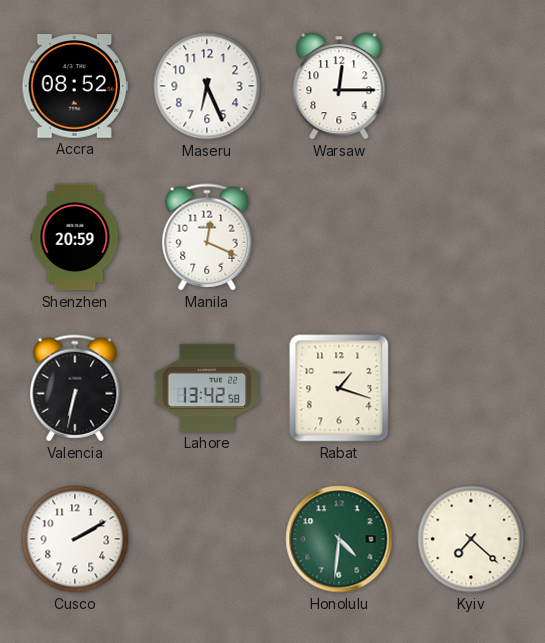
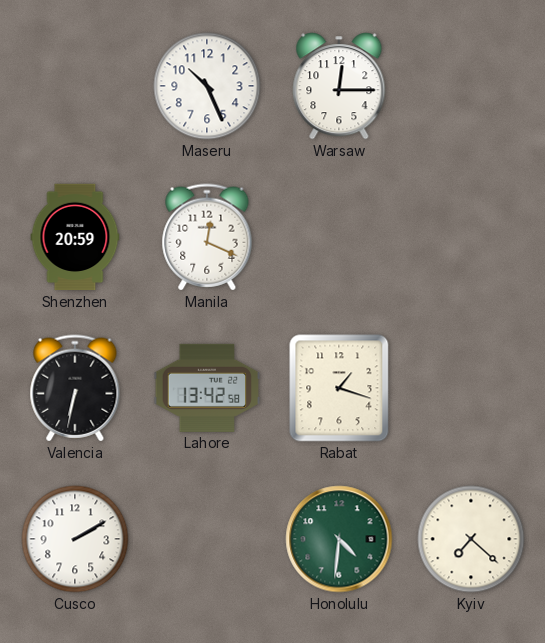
Accra: 08:52 -> none
Maseru: 6:26 -> 10:26
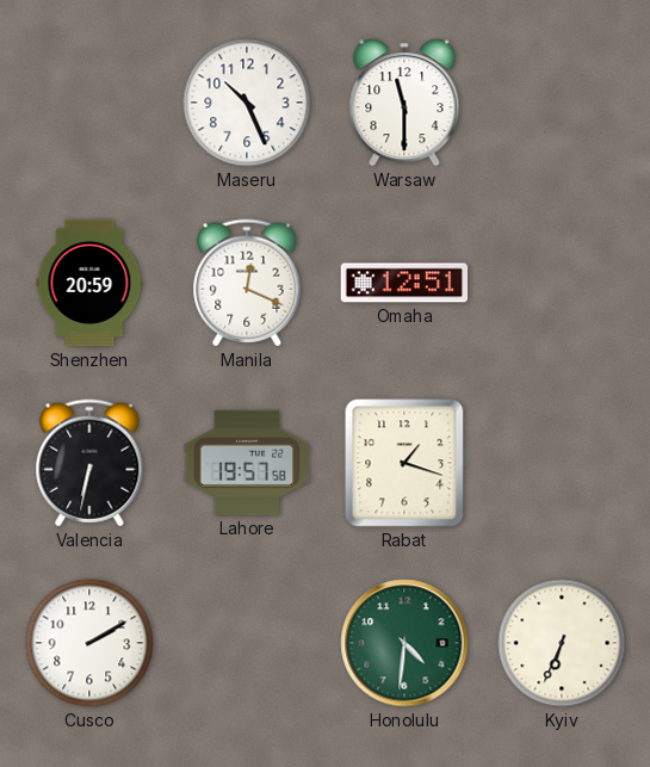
Warsaw: 12:15 -> 11:30
Omaha: none -> 12:51
Lahore: 13:42 -> 19:57
Kyiv: 7:22 -> 6:34
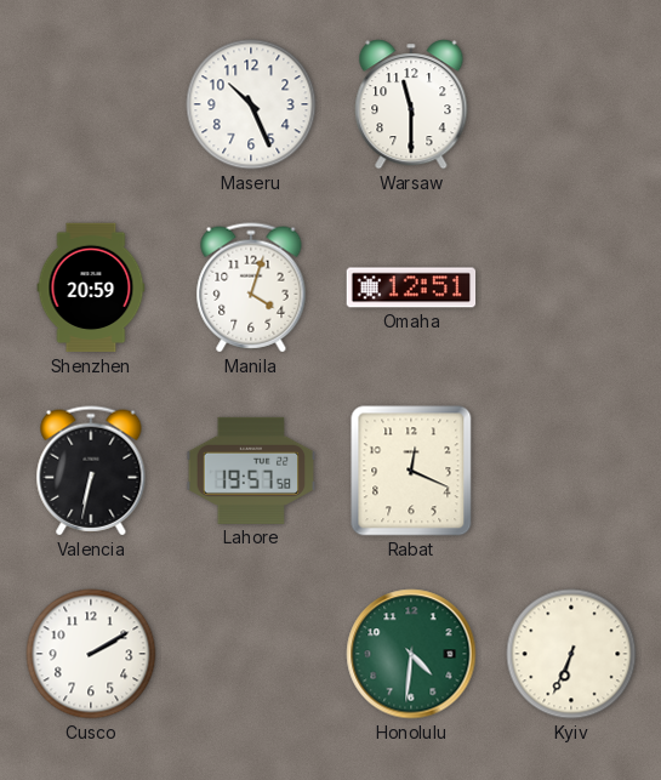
Manila: 12:19 -> 4:03
Rabat: 1:18 -> 12:19
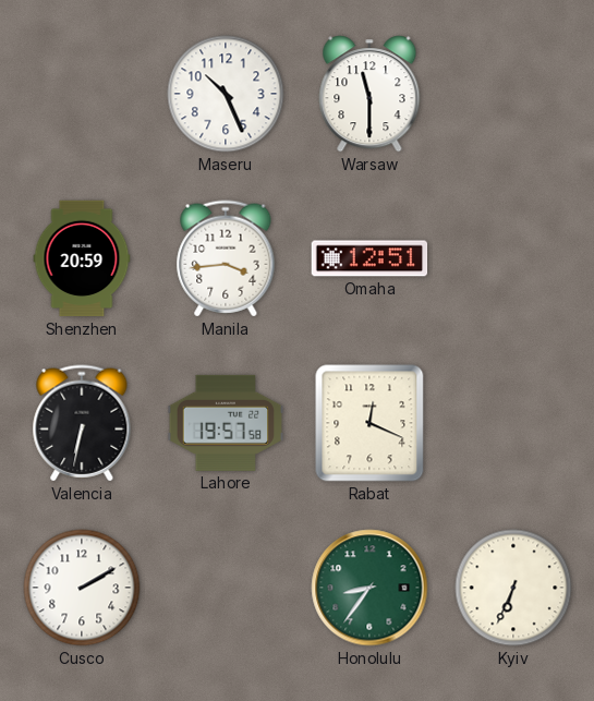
Manila: 4:03 -> 3:44
Honolulu: 4:31 -> 8:36
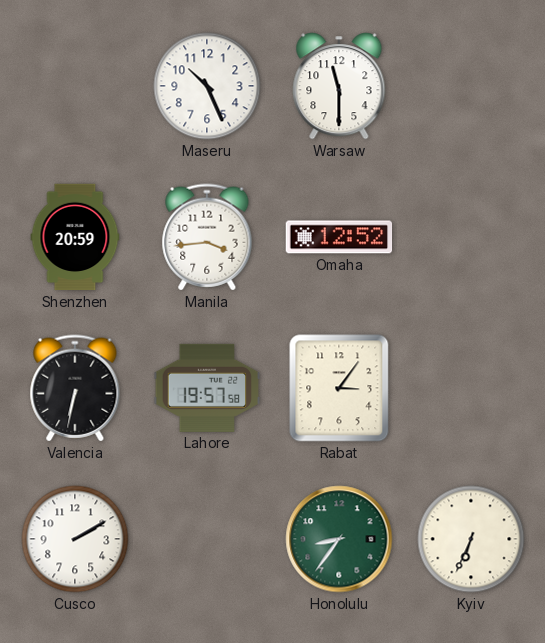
Omaha: 12:51 -> 12:52
Rabat: 12:19 -> 3:06
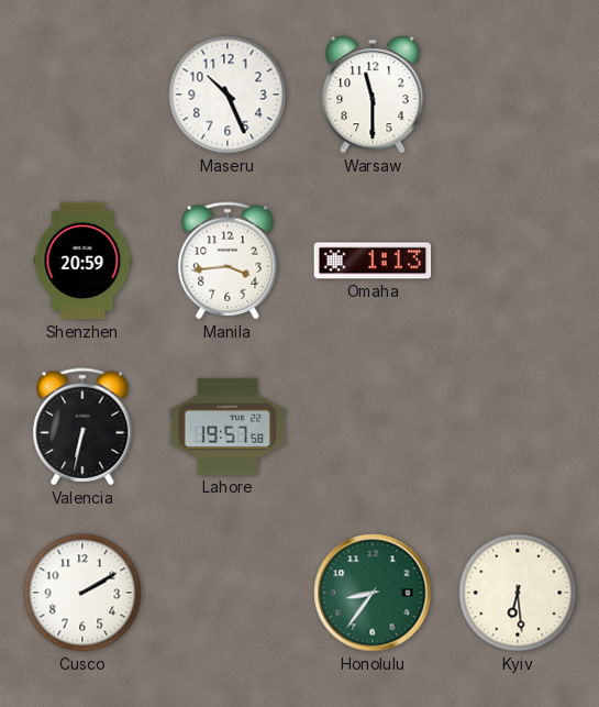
Omaha: 12:52 -> 1:13
Rabat: 3:06 -> none
Kyiv: 6:34 -> 6:29
